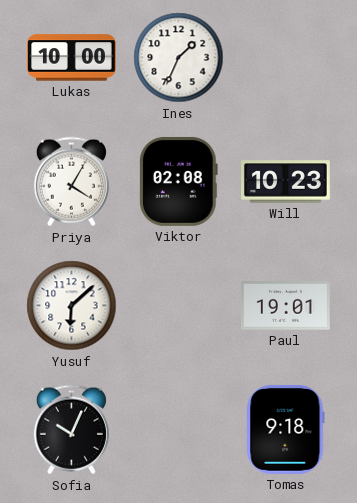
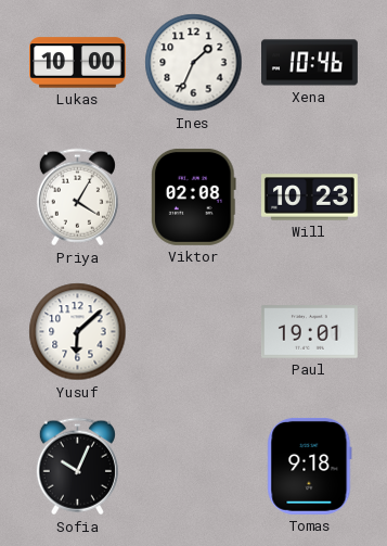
Xena: none -> 10:46
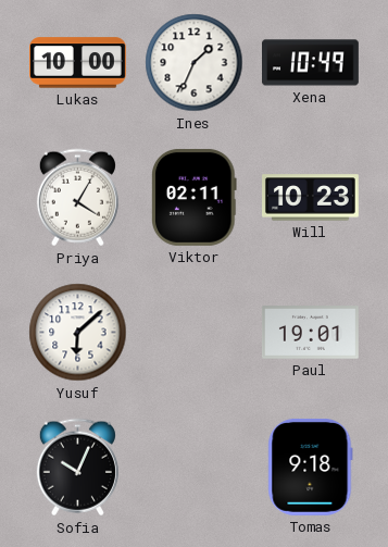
Xena: 10:46 -> 10:49
Viktor: 02:08 -> 02:11
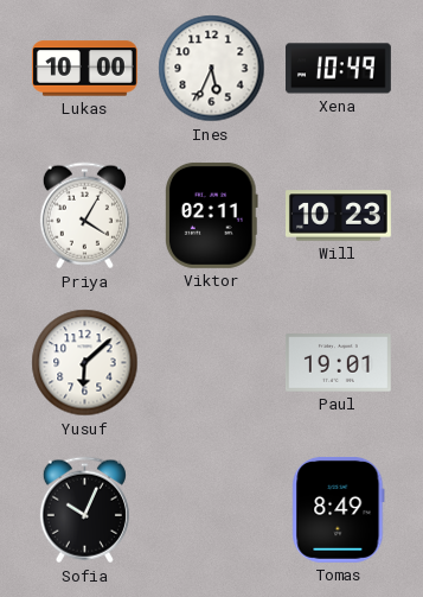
Ines: 1:34 -> 5:34
Tomas: 9:18 -> 8:49
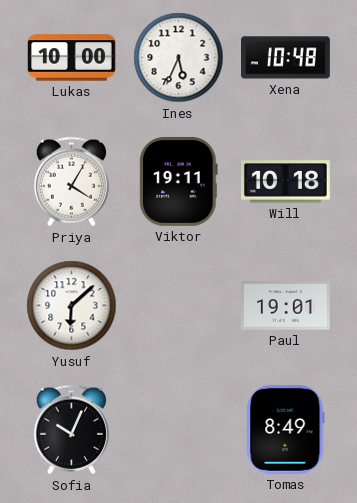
Xena: 10:49 -> 10:48
Viktor: 02:11 -> 19:11
Will: 10:23 -> 10:18
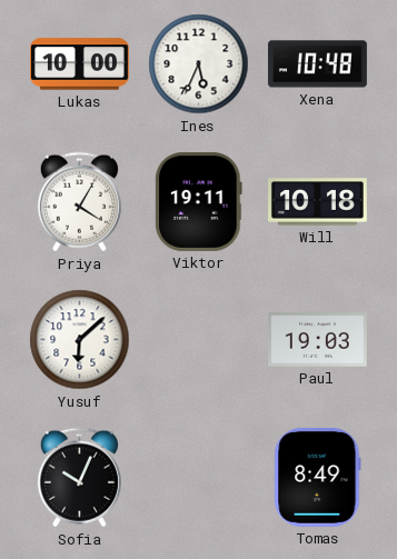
Paul: 19:01 -> 19:03
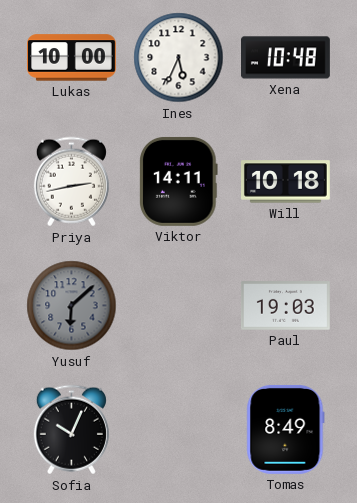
Priya: 4:05 -> 2:43
Viktor: 19:11 -> 14:11
Yusuf dial: white -> grey
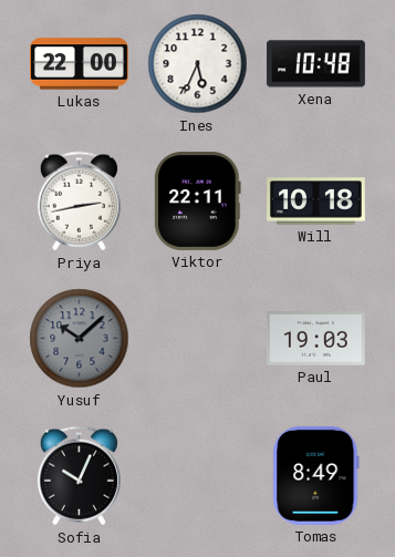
Lukas: 10:00 -> 22:00
Viktor: 14:11 -> 22:11
Yusuf: 6:08 -> 10:08
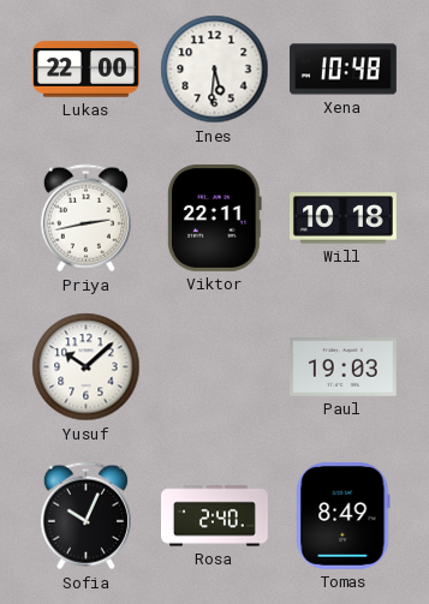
Ines: 5:34 -> 5:31
Yusuf dial: grey -> white
Rosa: none -> 2:40
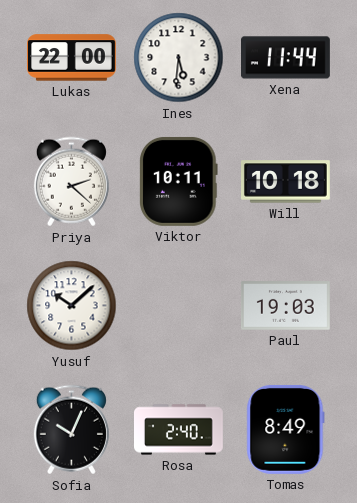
Xena: 10:48 -> 11:44
Priya: 2:43 -> 2:22
Viktor: 22:11 -> 10:11
